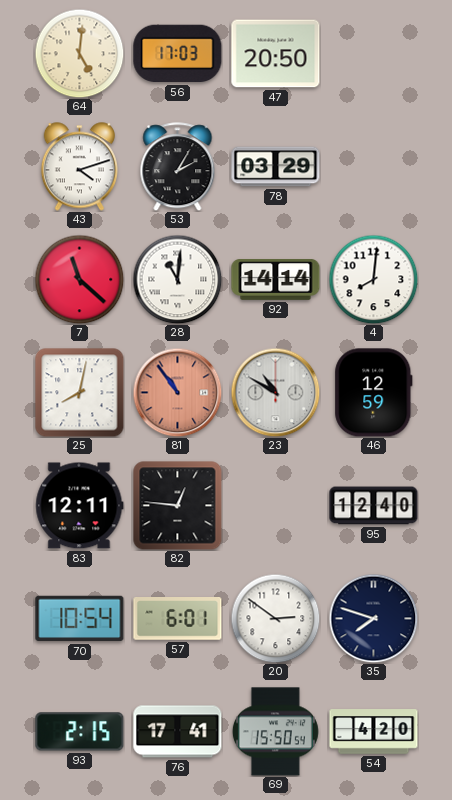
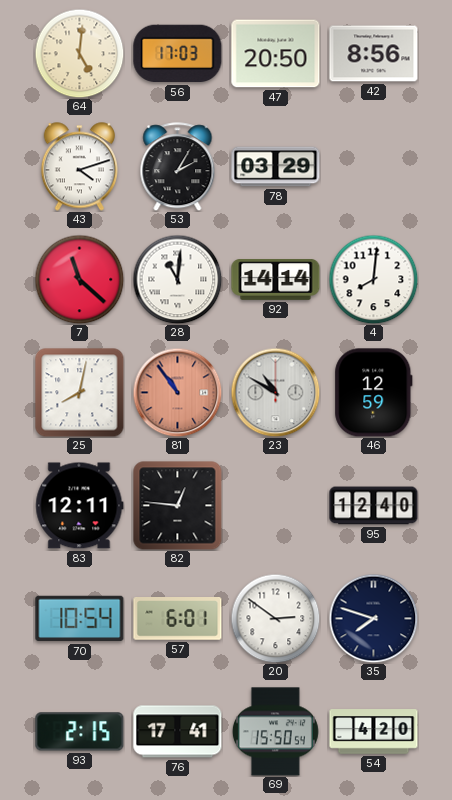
42: none -> 8:56
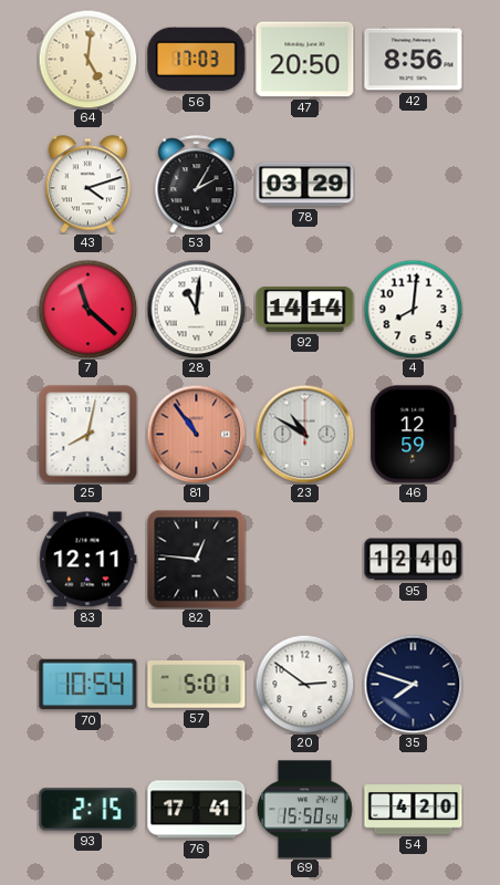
57: 6:01 -> 5:01
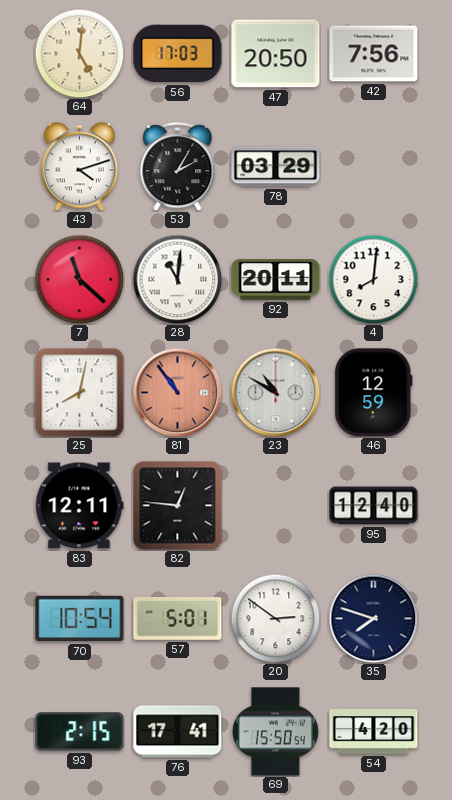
42: 8:56 -> 7:56
92: 14:14 -> 20:11
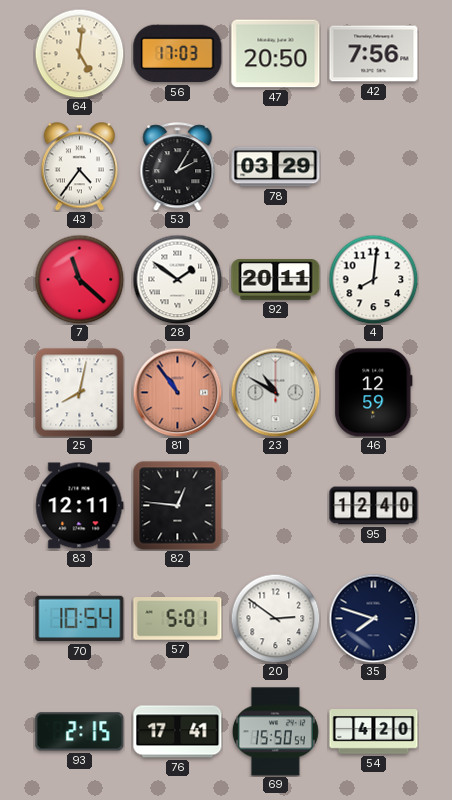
43: 4:12 -> 4:36
28: 11:01 -> 1:51
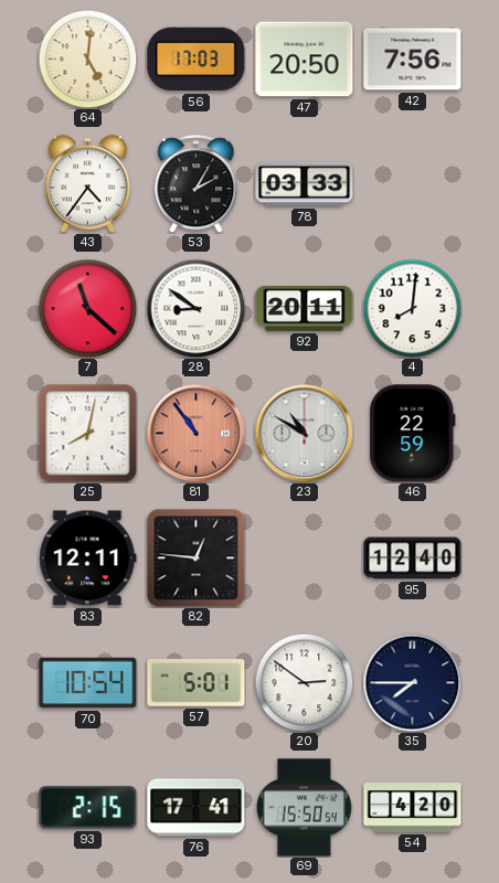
78: 03:29 -> 03:33
28: 1:51 -> 8:51
46: 12:59 -> 22:59
35: 7:48 -> 7:45
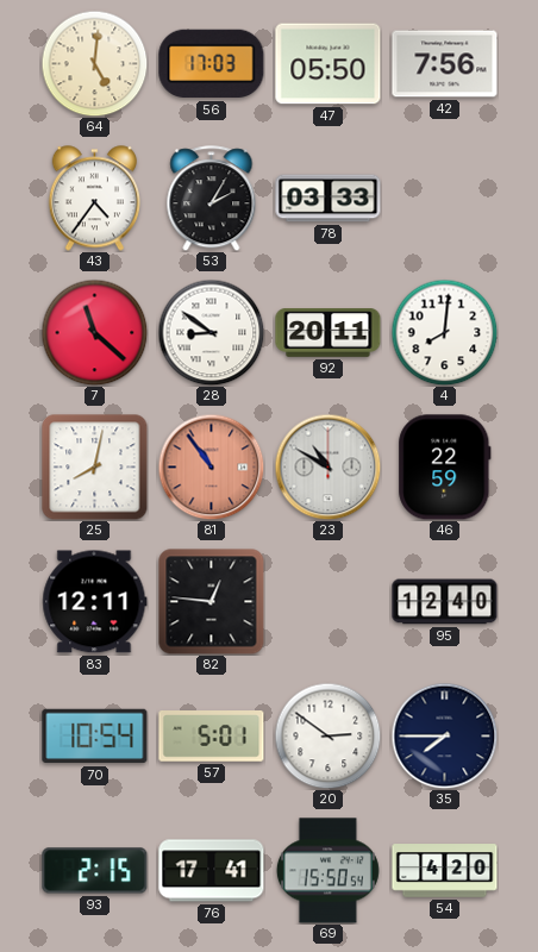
47: 20:50 -> 05:50
